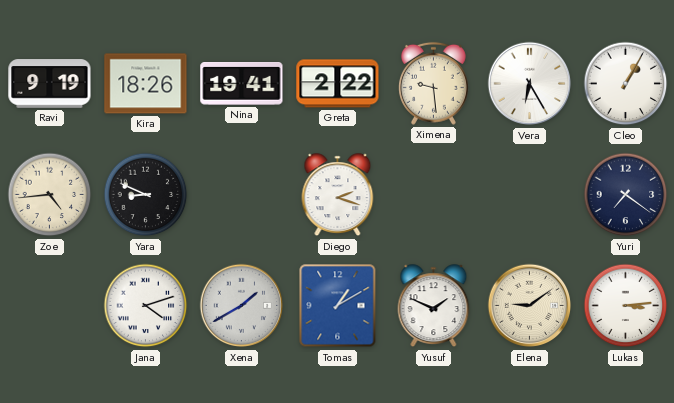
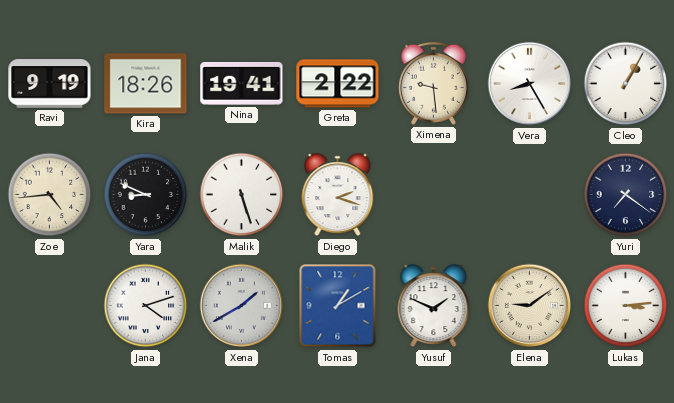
Vera: 6:25 -> 8:25
Malik: none -> 5:27
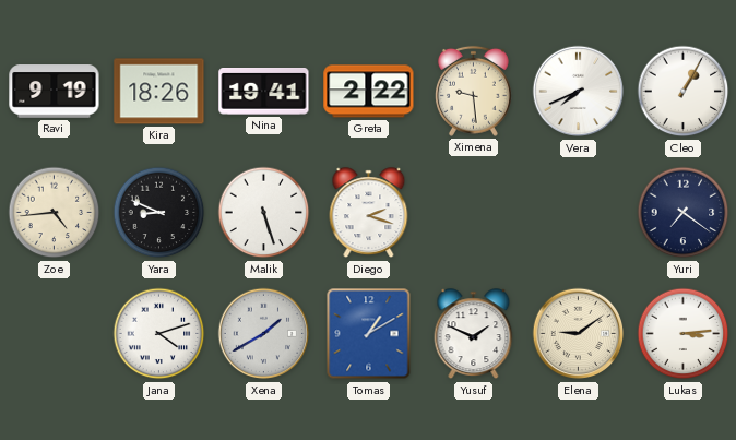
Vera: 8:25 -> 7:41
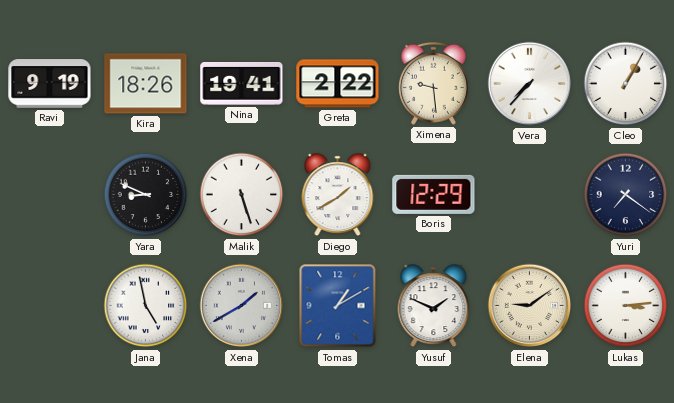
Vera: 7:41 -> 7:37
Zoe: 4:44 -> none
Diego: 2:18 -> 1:40
Boris: none -> 12:29
Jana: 4:12 -> 4:58
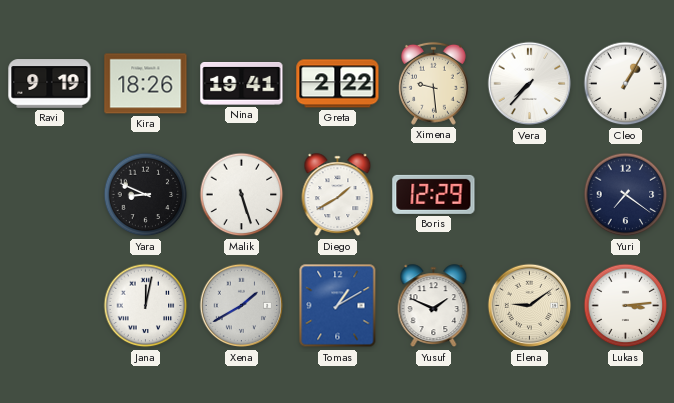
Jana: 4:58 -> 12:02
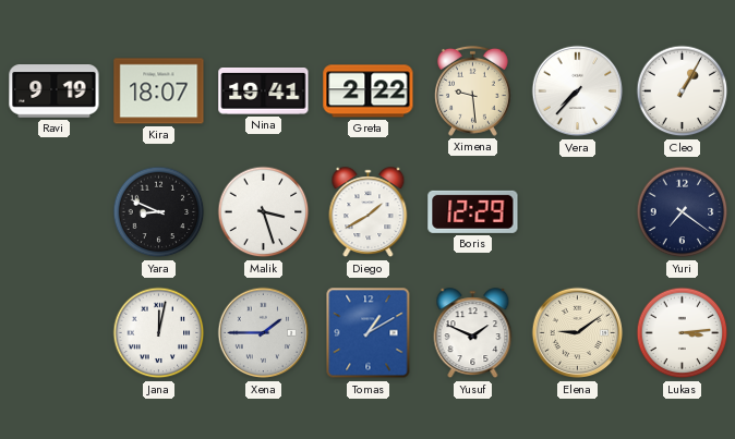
Kira: 18:26 -> 18:07
Malik: 5:27 -> 3:27
Xena: 1:40 -> 1:45
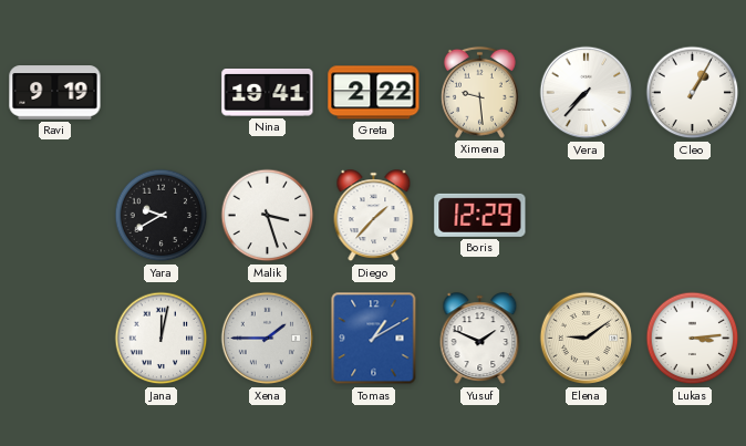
Kira: 18:07 -> none
Yara: 8:49 -> 9:40
Diego: 1:40 -> 1:37
Yuri: 7:21 -> none
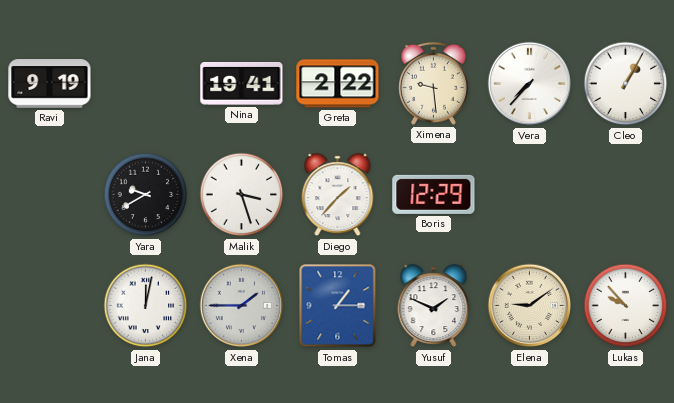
Tomas: 1:10 -> 1:15
Lukas: 3:14 -> 9:53
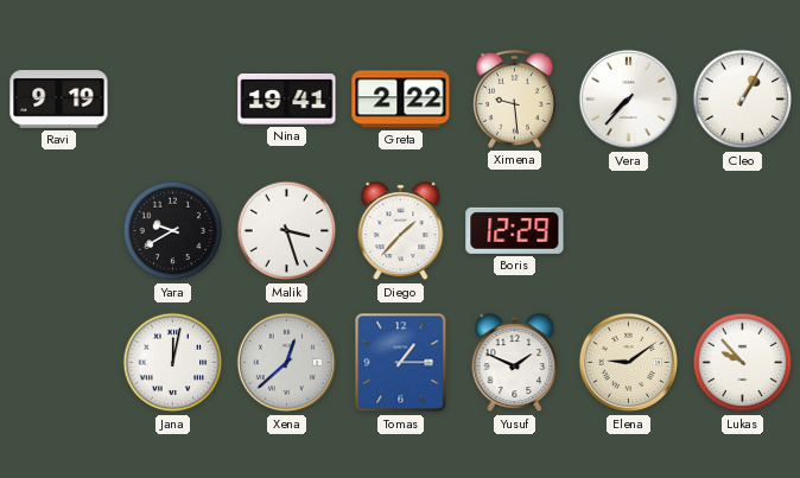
Xena: 1:45 -> 12:38
